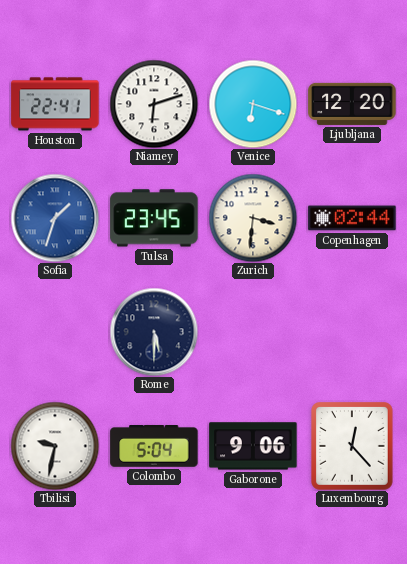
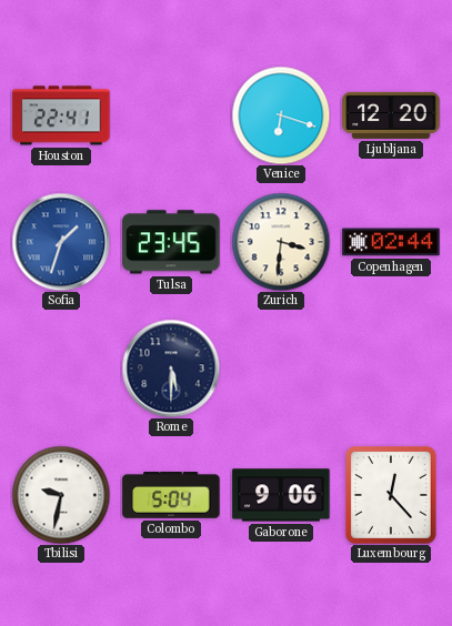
Niamey: 6:12 -> none
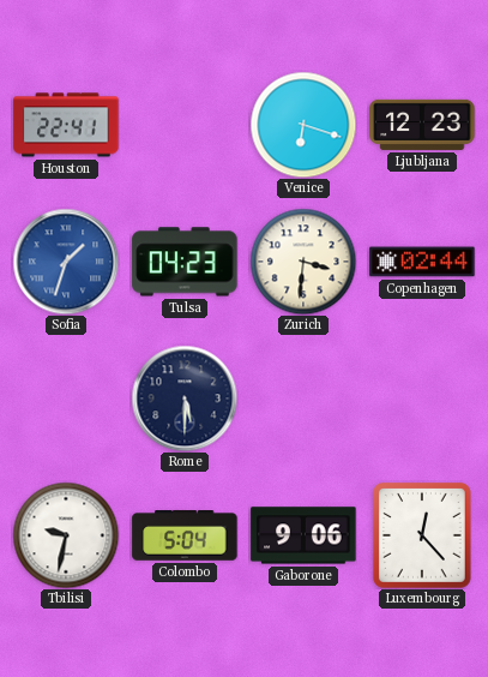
Ljubljana: 12:20 -> 12:23
Tulsa: 23:45 -> 04:23
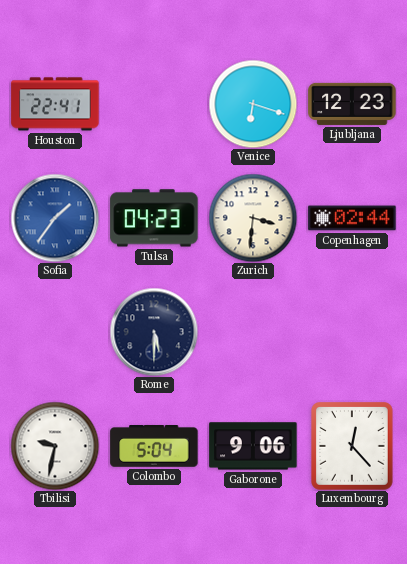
Sofia: 1:33 -> 1:36
